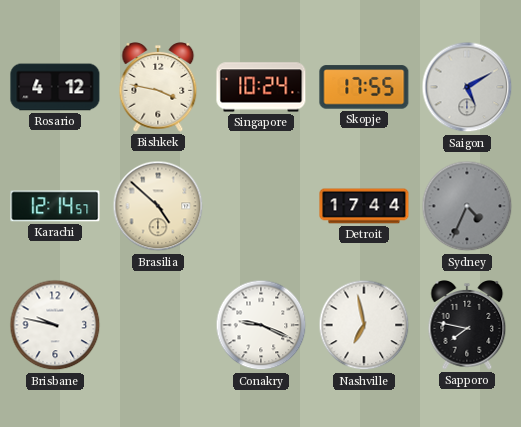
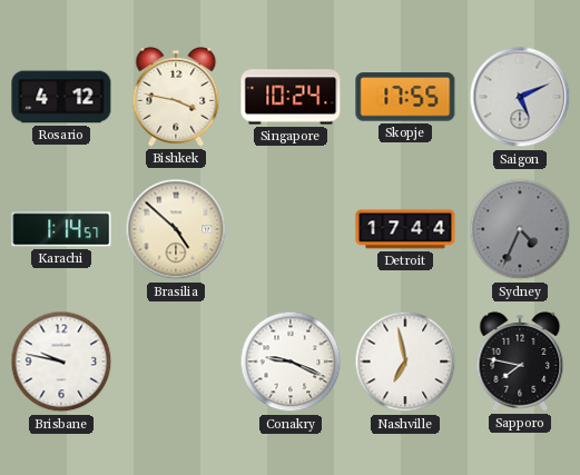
Saigon: 5:10 -> 5:11
Karachi: 12:14 -> 1:14
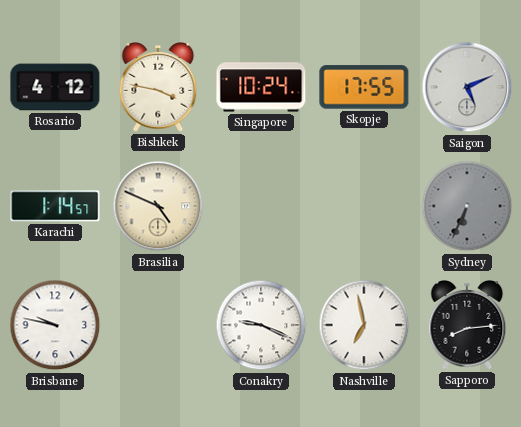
Brasilia: 4:52 -> 4:49
Detroit: 17:44 -> none
Sydney: 4:34 -> 6:34
Sapporo: 7:47 -> 8:14
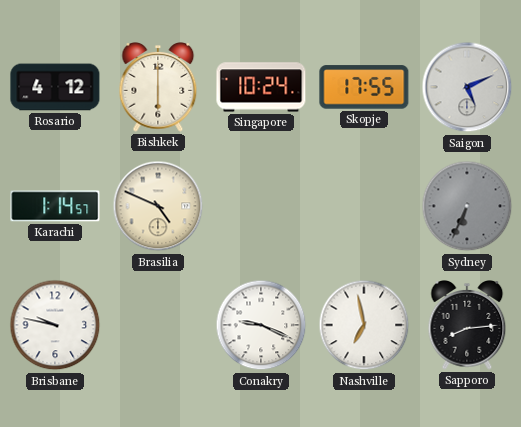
Bishkek: 3:47 -> 6:00
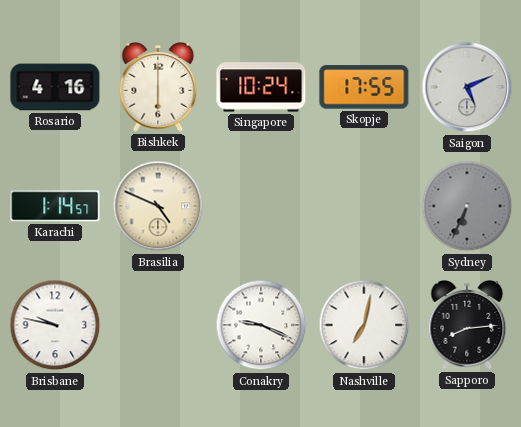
Rosario: 4:12 -> 4:16
Nashville: 6:58 -> 7:02
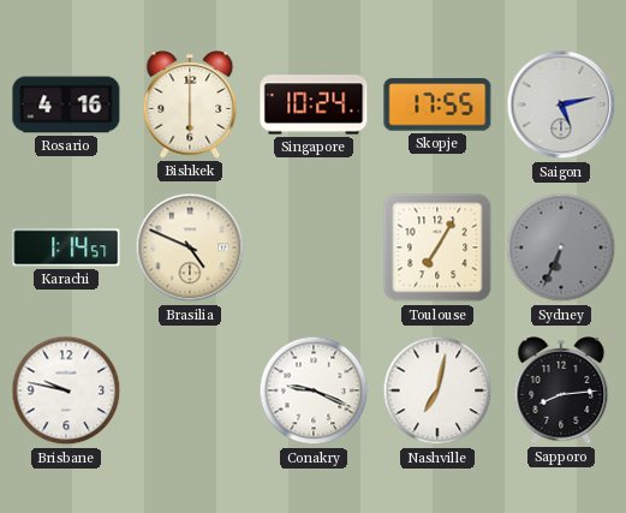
Saigon: 5:11 -> 5:13
Toulouse: none -> 7:05
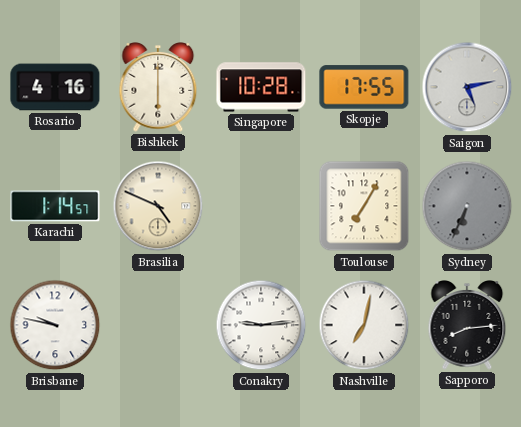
Singapore: 10:24 -> 10:28
Conakry: 9:19 -> 9:14
